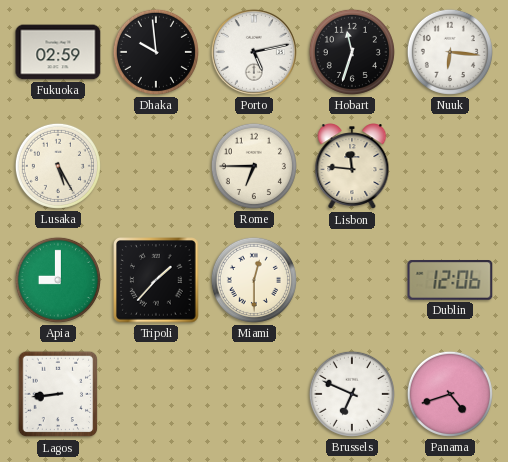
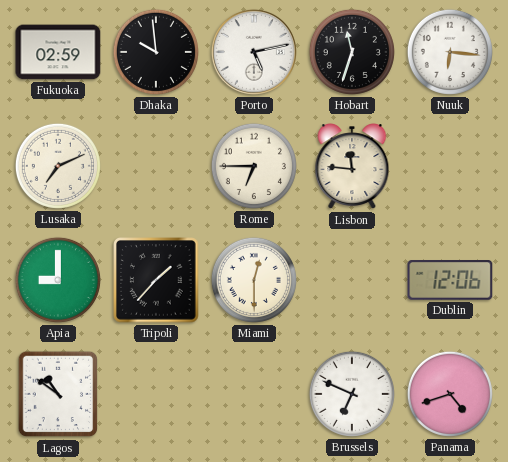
Lusaka: 5:25 -> 7:11
Lagos: 8:44 -> 10:51
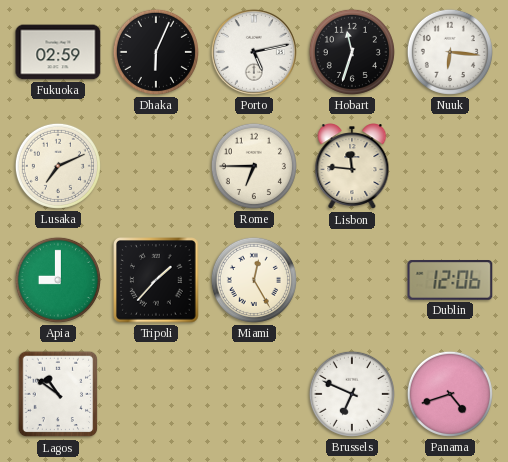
Dhaka: 9:59 -> 6:04
Miami: 12:30 -> 12:25
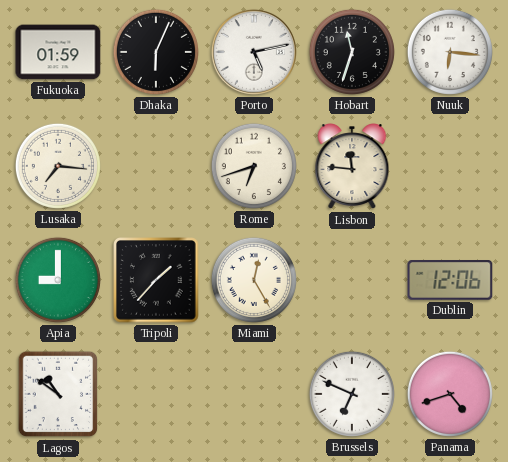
Fukuoka: 02:59 -> 01:59
Lusaka: 7:11 -> 7:16
Rome: 6:45 -> 6:42
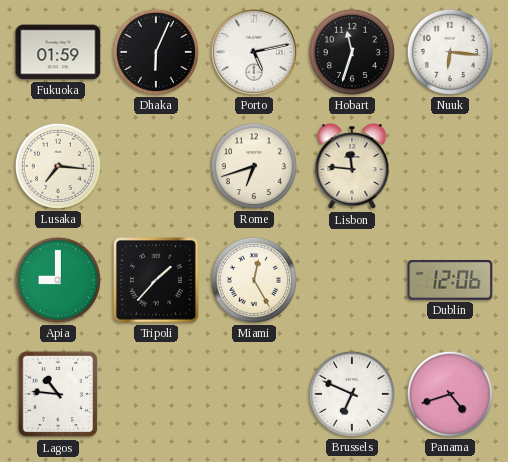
Lagos: 10:51 -> 10:46
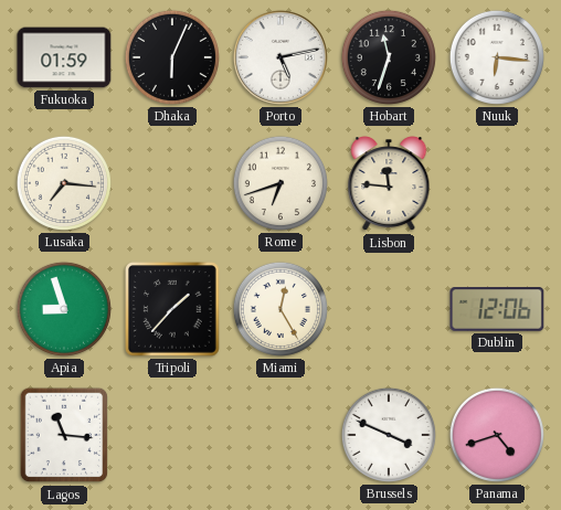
Apia: 9:00 -> 8:57
Lagos: 10:46 -> 11:16
Brussels: 6:49 -> 3:49
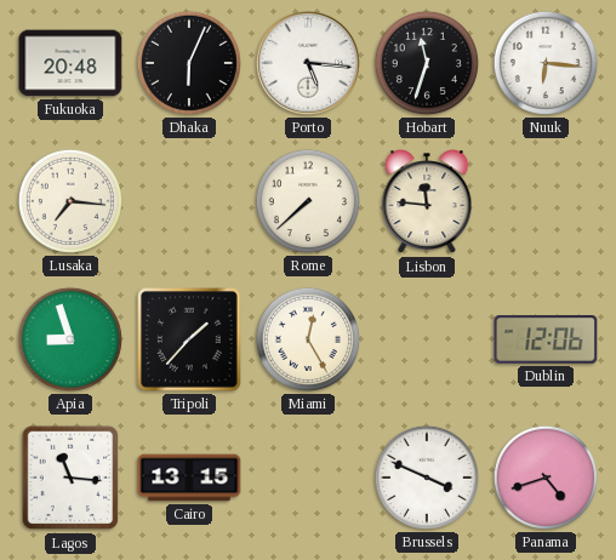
Fukuoka: 01:59 -> 20:48
Porto: 5:13 -> 5:16
Rome: 6:42 -> 7:38
Cairo: none -> 13:15
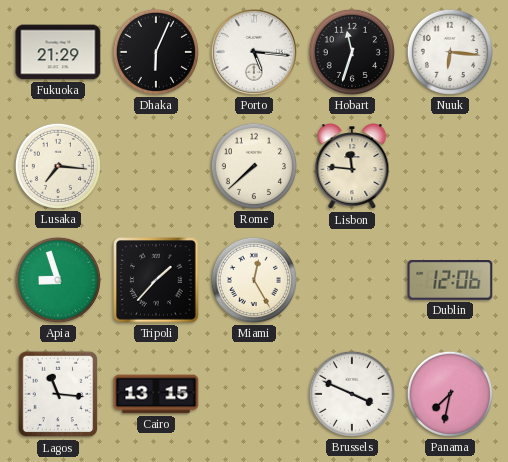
Fukuoka: 20:48 -> 21:29
Panama: 4:42 -> 7:32
